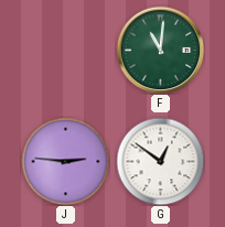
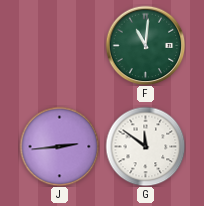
J: 2:46 -> 2:44
G: 12:51 -> 11:51
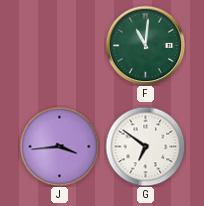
J: 2:44 -> 3:44
G: 11:51 -> 6:51
